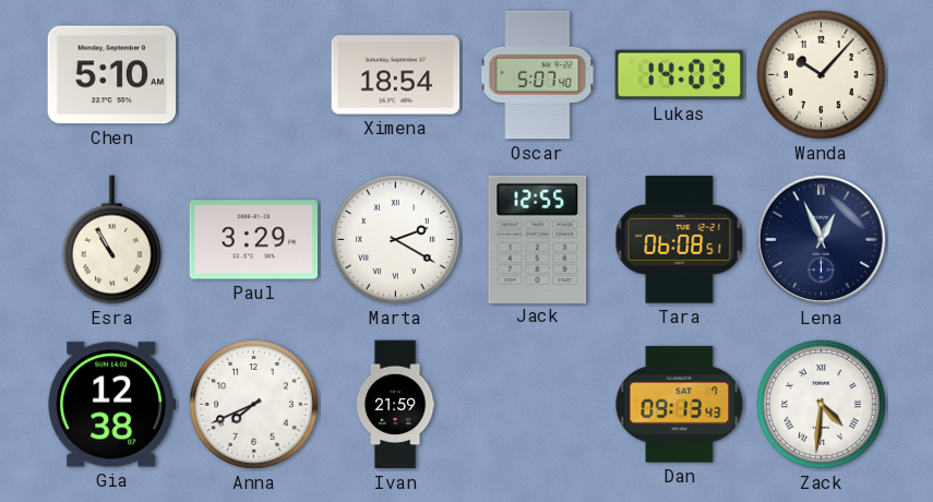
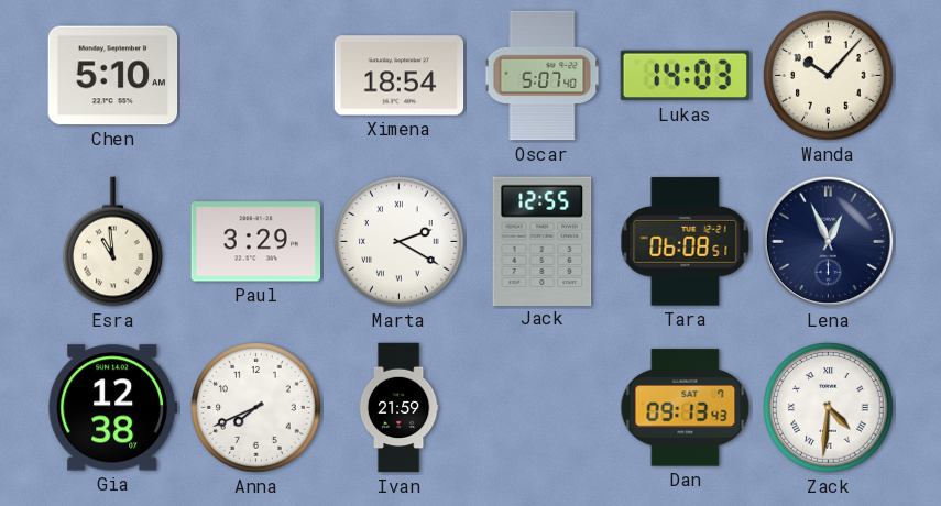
Esra: 10:55 -> 10:59
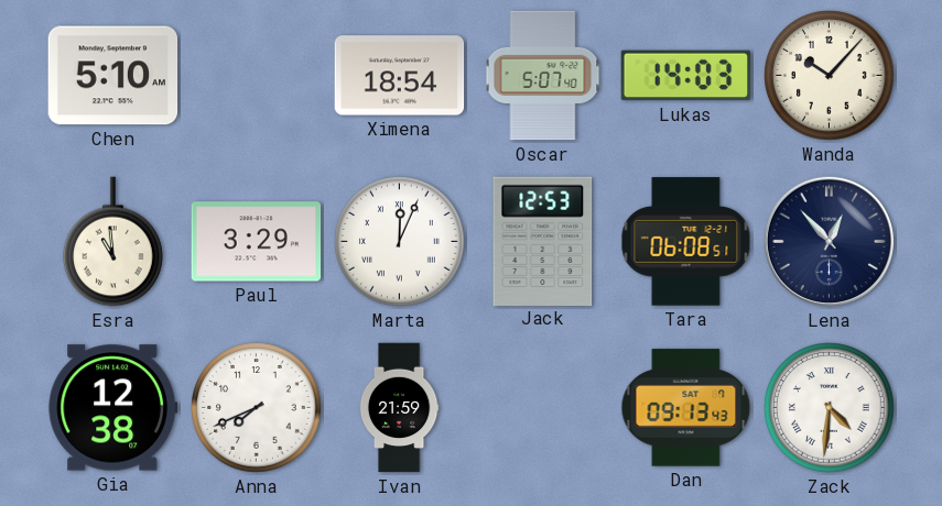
Marta: 2:20 -> 12:04
Jack: 12:55 -> 12:53
Lena: 12:56 -> 12:53
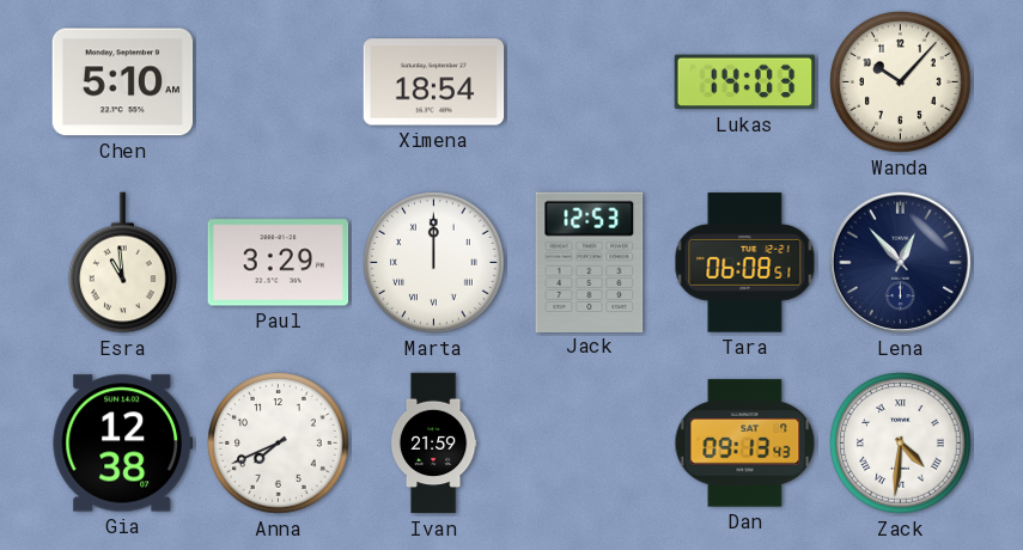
Oscar: 5:07 -> none
Marta: 12:04 -> 12:00
